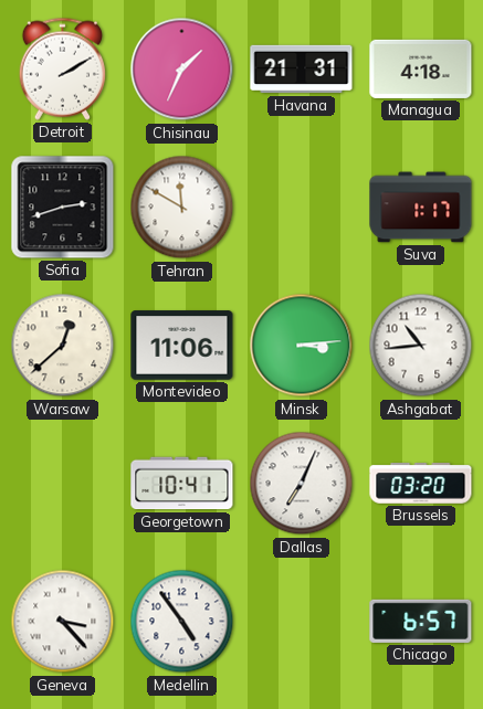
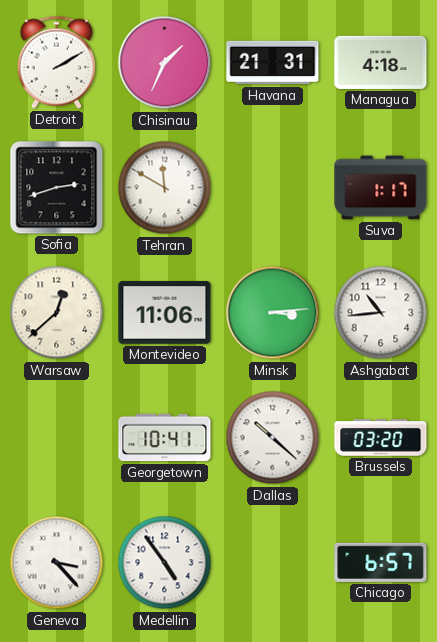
Dallas: 7:04 -> 10:22
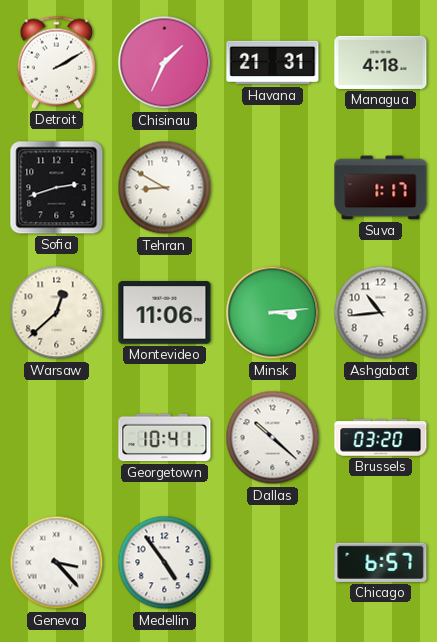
Tehran: 11:50 -> 8:50
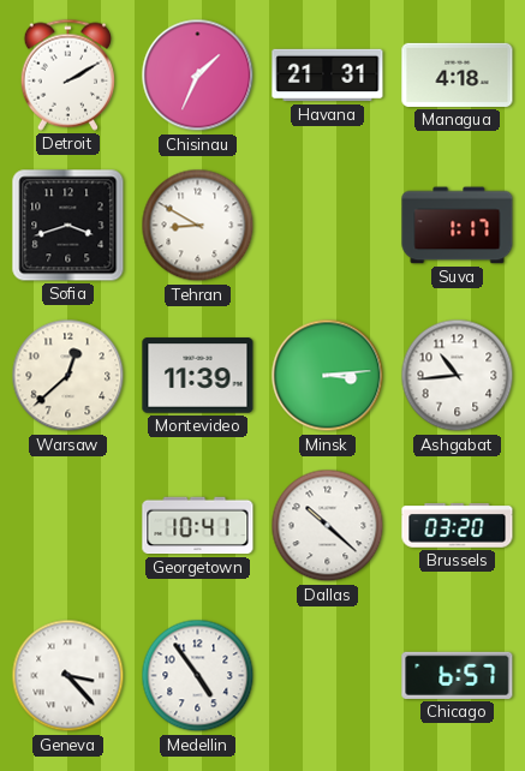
Sofia: 2:42 -> 3:42
Montevideo: 11:06 -> 11:39
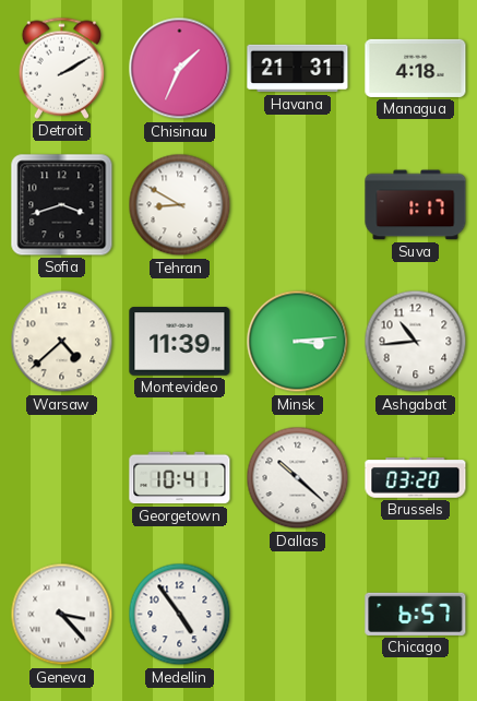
Warsaw: 12:38 -> 4:38
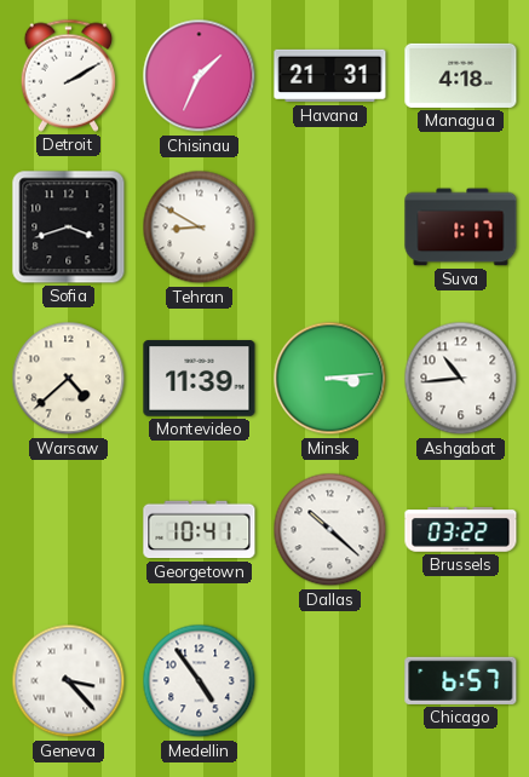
Brussels: 03:20 -> 03:22
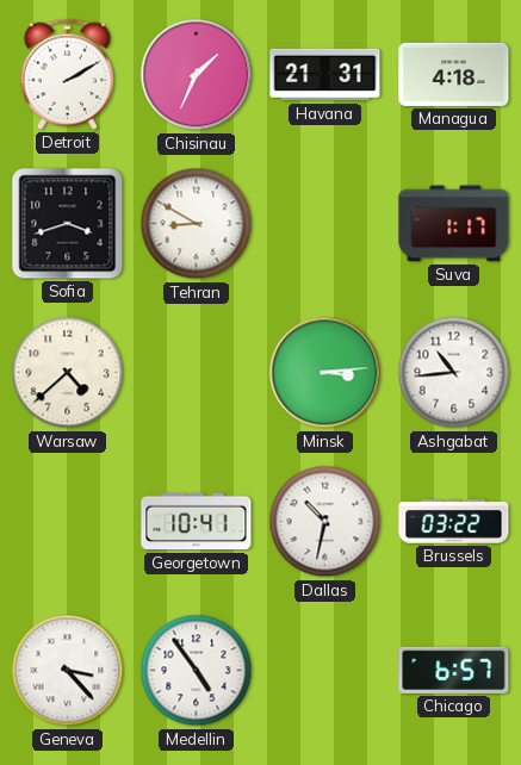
Montevideo: 11:39 -> none
Dallas: 10:22 -> 10:32
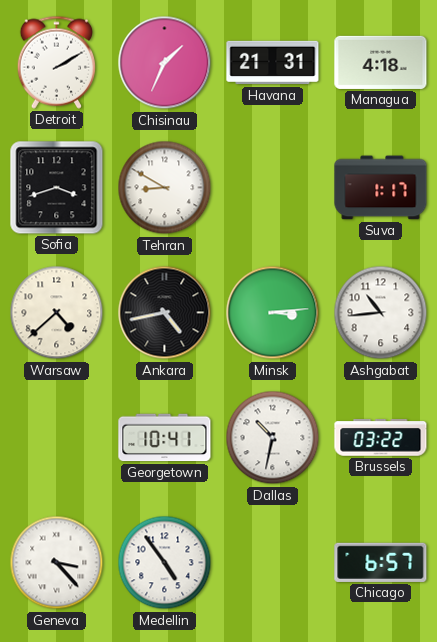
Ankara: none -> 4:43
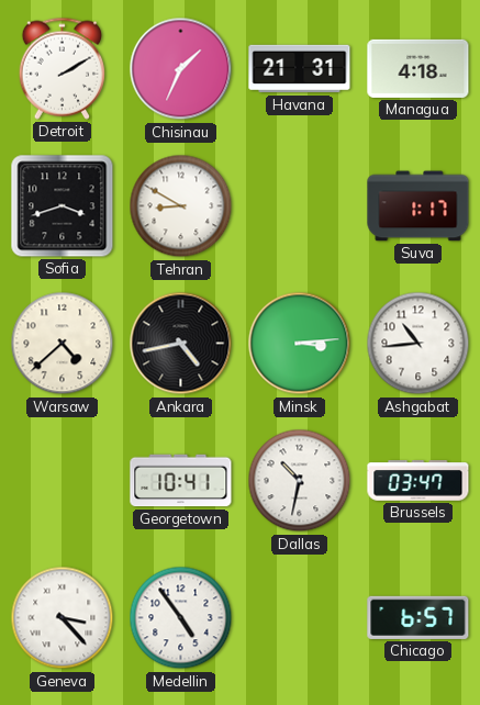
Brussels: 03:22 -> 03:47
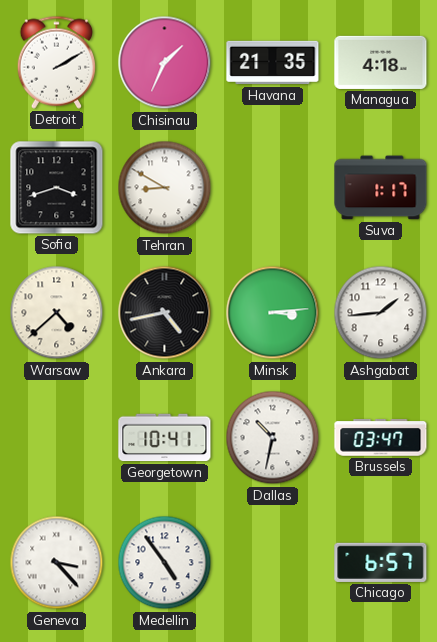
Havana: 21:31 -> 21:35
Ashgabat: 10:44 -> 1:44
